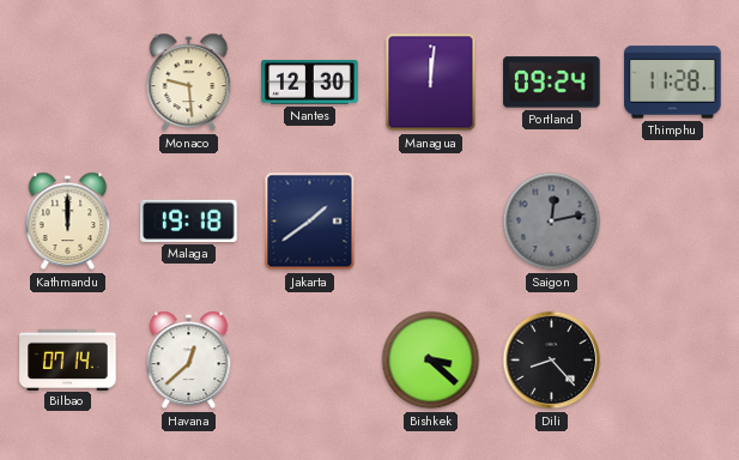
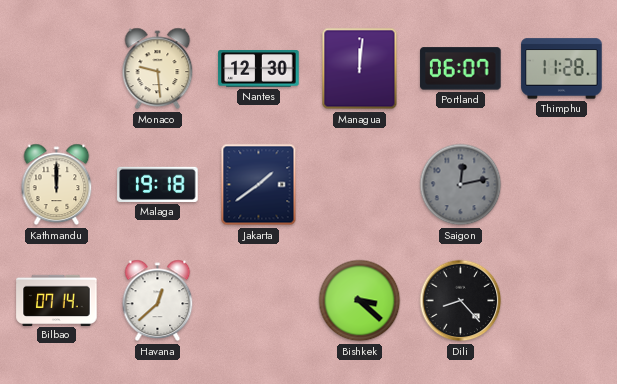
Portland: 09:24 -> 06:07
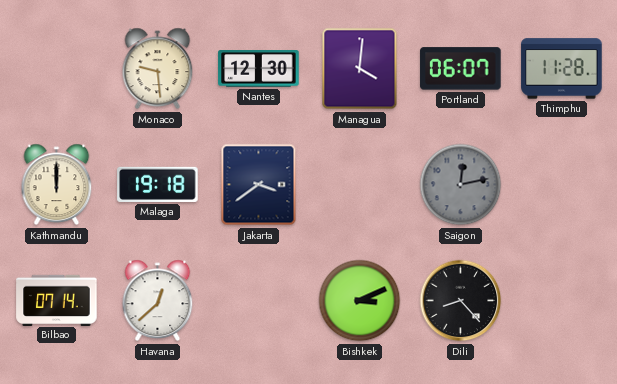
Managua: 12:01 -> 4:01
Jakarta: 1:39 -> 3:39
Bishkek: 3:22 -> 3:11
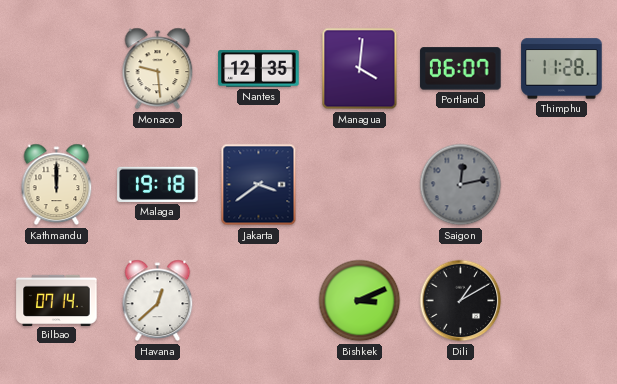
Nantes: 12:30 -> 12:35
Dili: 8:23 -> 1:10
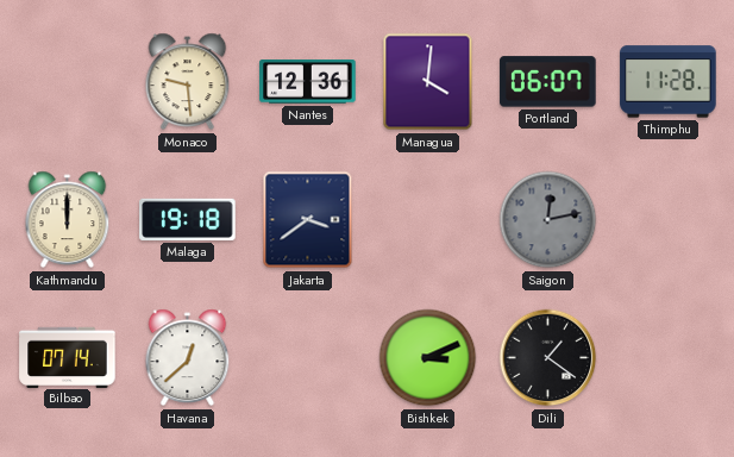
Nantes: 12:35 -> 12:36
Dili: 1:10 -> 1:21
